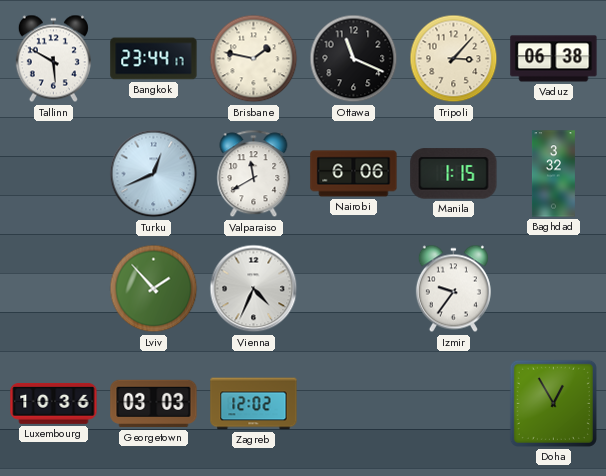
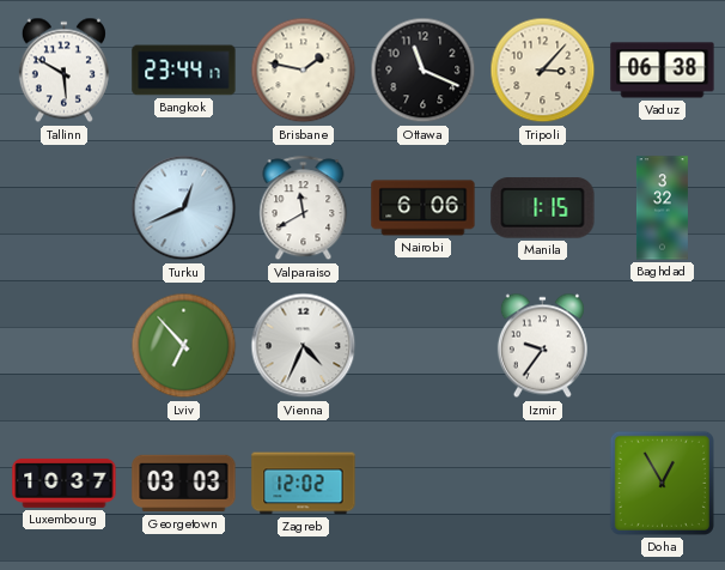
Lviv: 1:53 -> 6:53
Luxembourg: 10:36 -> 10:37
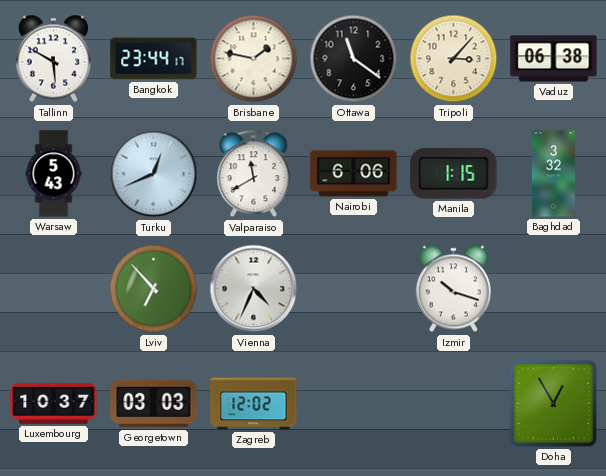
Ottawa: 11:19 -> 11:21
Warsaw: none -> 5:43
Izmir: 9:36 -> 10:18
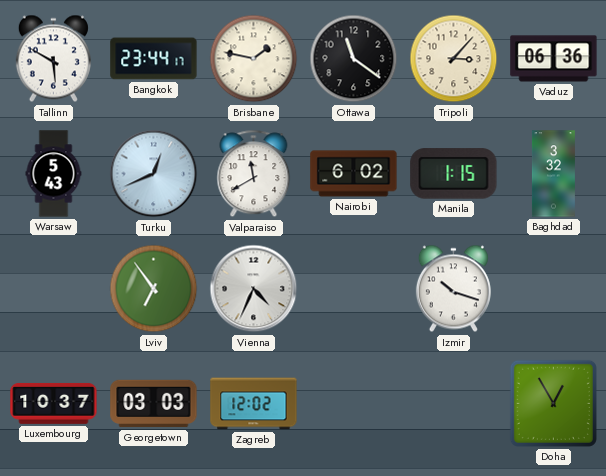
Vaduz: 06:38 -> 06:36
Nairobi: 6:06 -> 6:02
Lviv: 6:53 -> 6:54
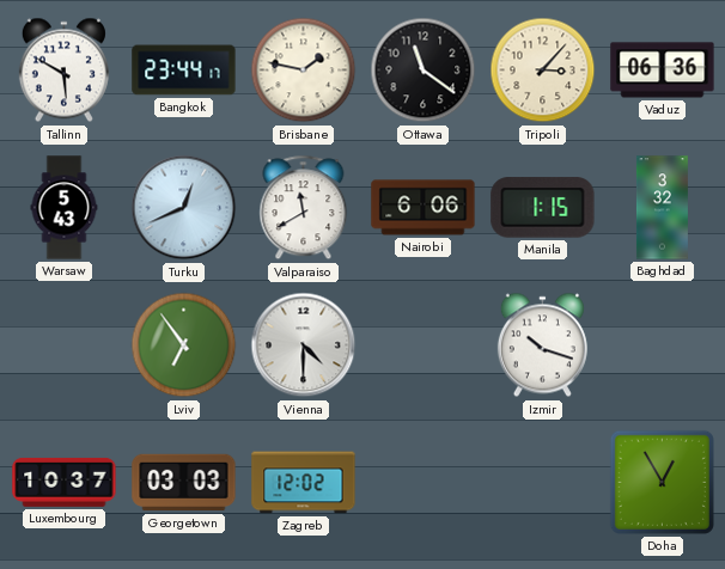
Nairobi: 6:02 -> 6:06
Vienna: 4:34 -> 4:30
